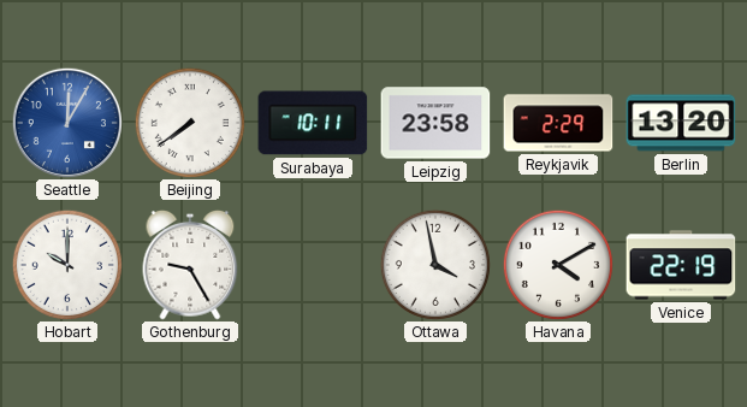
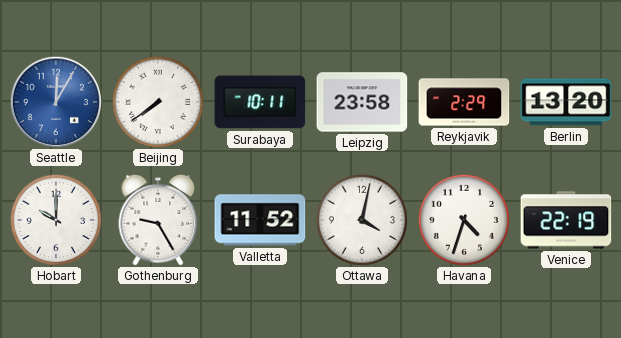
Valletta: none -> 11:52
Ottawa: 3:58 -> 4:02
Havana: 4:10 -> 4:33
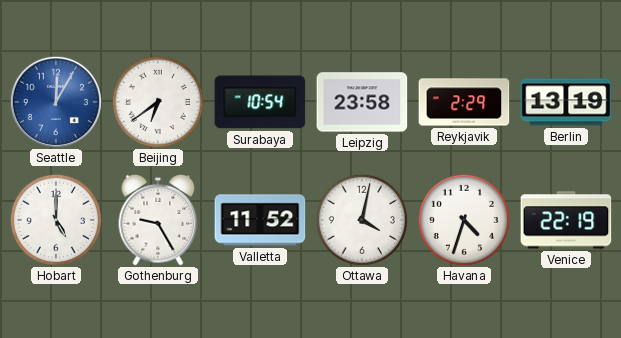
Beijing: 7:39 -> 6:39
Surabaya: 10:11 -> 10:54
Berlin: 13:20 -> 13:19
Hobart: 10:00 -> 5:00
